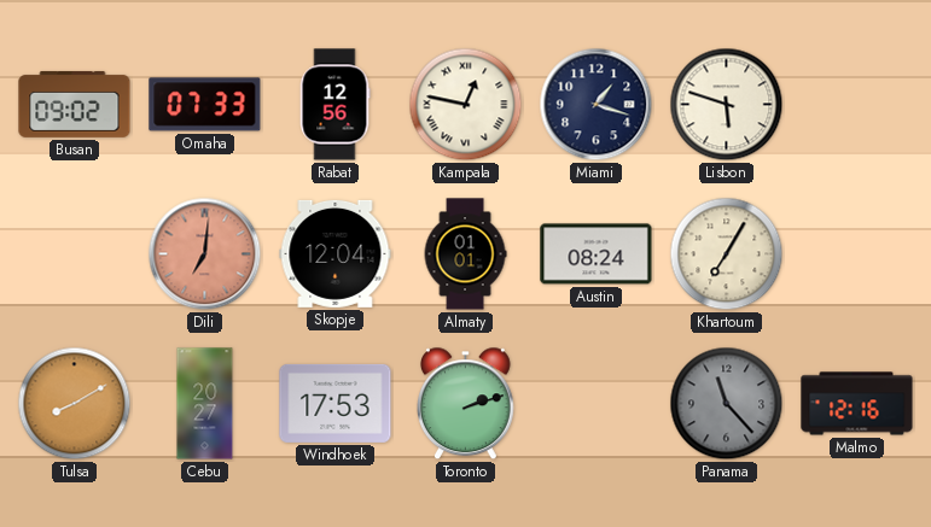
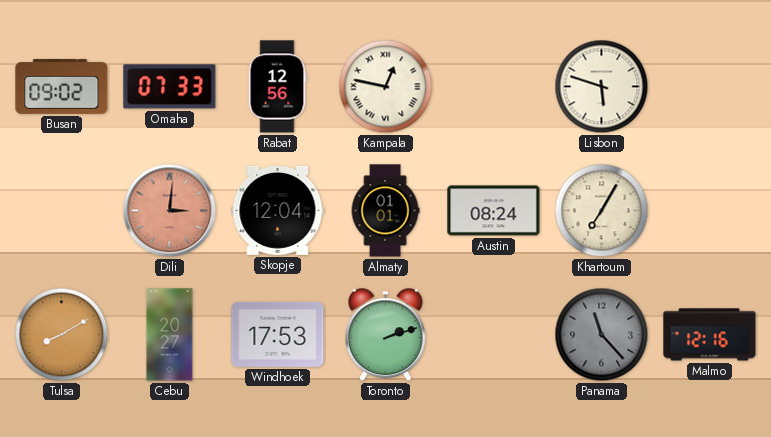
Miami: 1:18 -> none
Dili: 7:01 -> 3:01
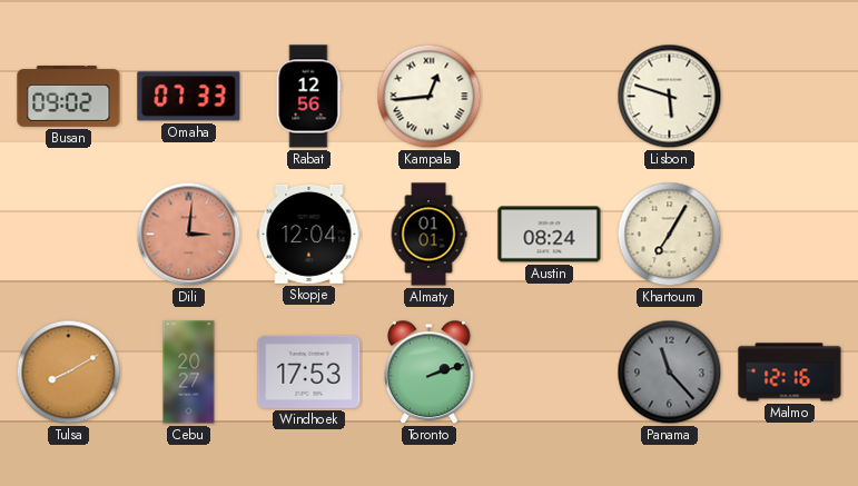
Kampala: 12:47 -> 12:44
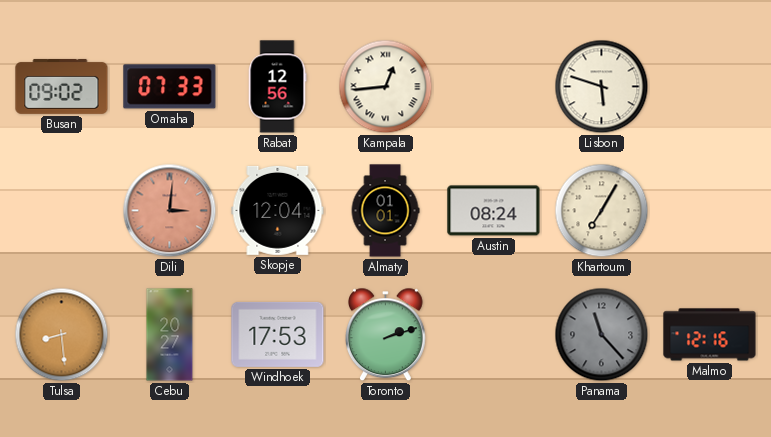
Tulsa: 8:10 -> 8:29
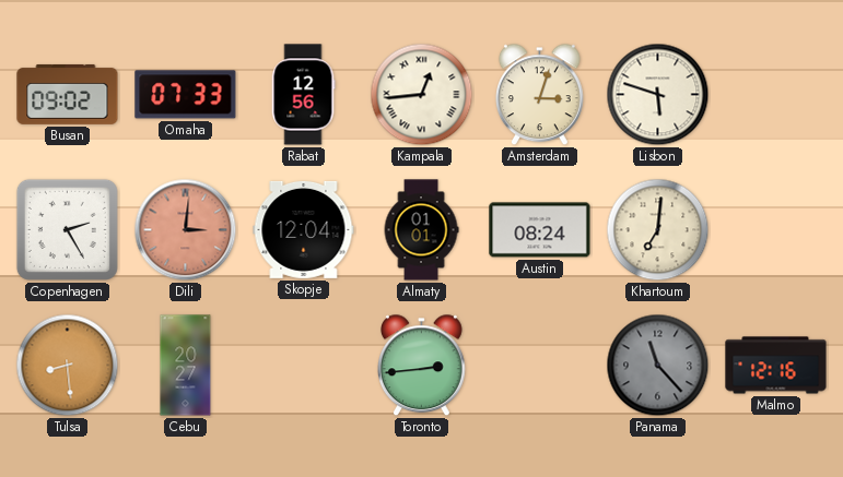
Amsterdam: none -> 3:03
Copenhagen: none -> 2:25
Khartoum: 7:05 -> 7:01
Windhoek: 17:53 -> none
Toronto: 2:12 -> 2:44
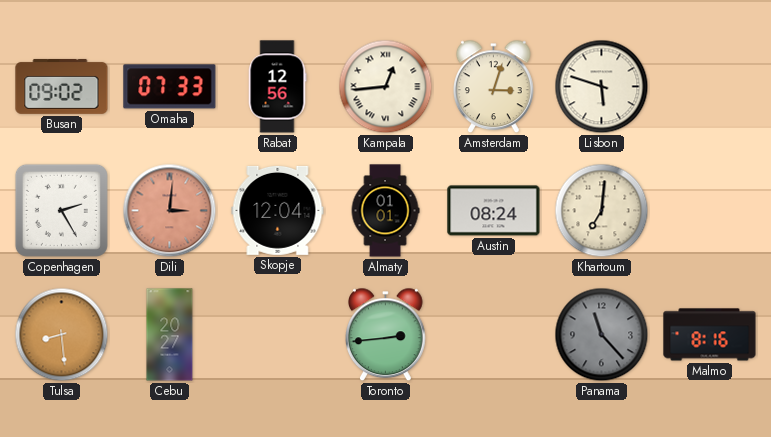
Malmo: 12:16 -> 8:16
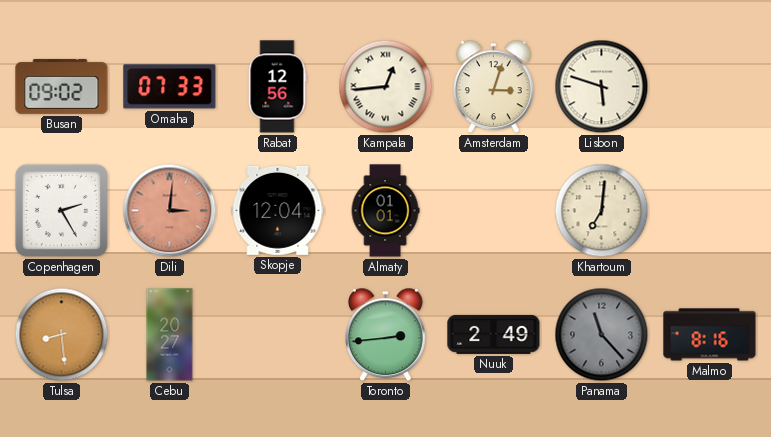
Austin: 08:24 -> none
Nuuk: none -> 2:49
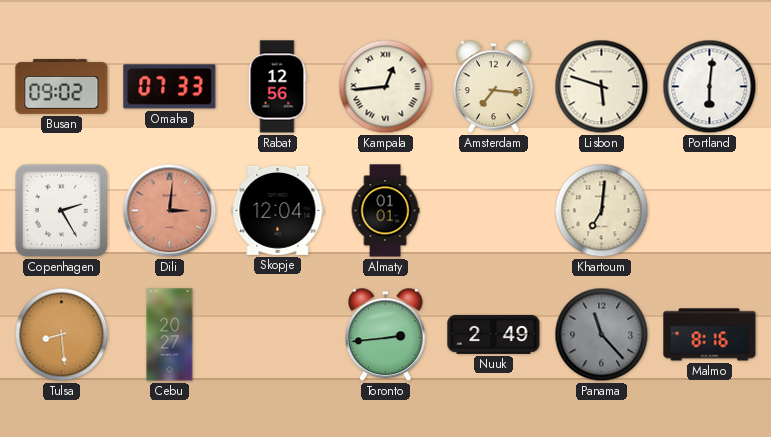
Amsterdam: 3:03 -> 7:16
Portland: none -> 6:01
